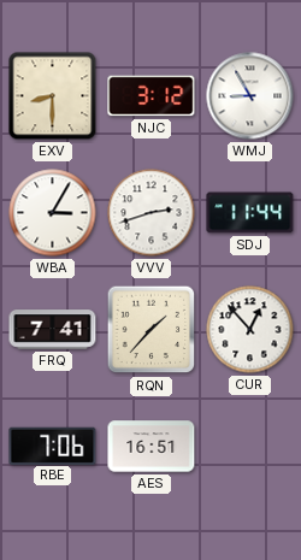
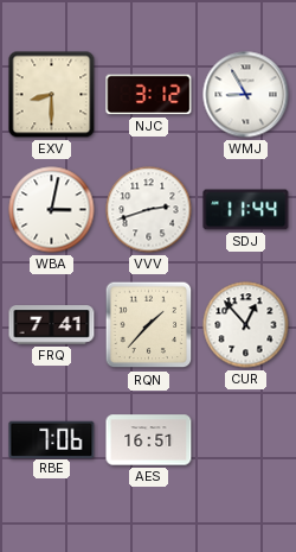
WBA: 3:05 -> 3:02
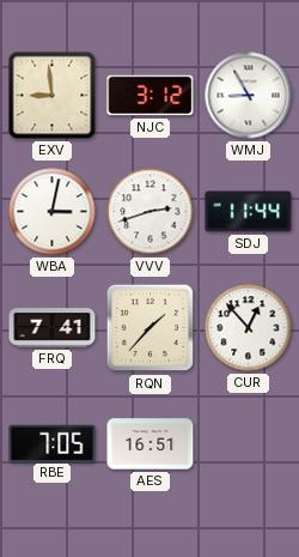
EXV: 8:30 -> 8:59
RBE: 7:06 -> 7:05
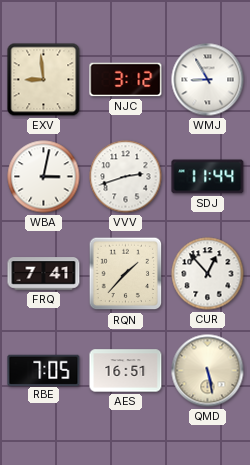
QMD: none -> 5:28
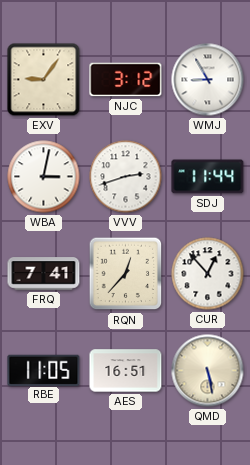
EXV: 8:59 -> 9:06
RQN: 1:37 -> 12:37
RBE: 7:05 -> 11:05
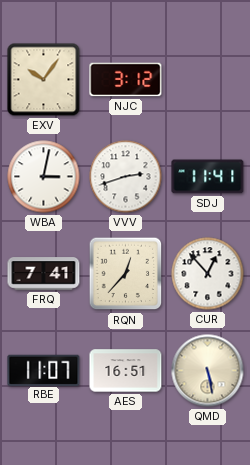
EXV: 9:06 -> 10:06
WMJ: 8:55 -> none
SDJ: 11:44 -> 11:41
RBE: 11:05 -> 11:07
